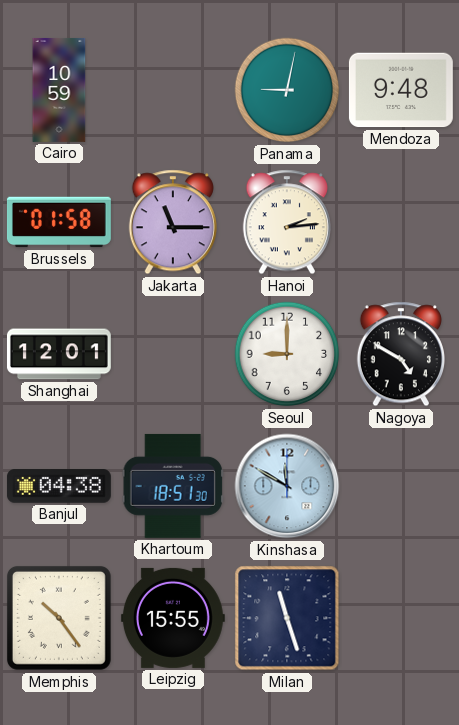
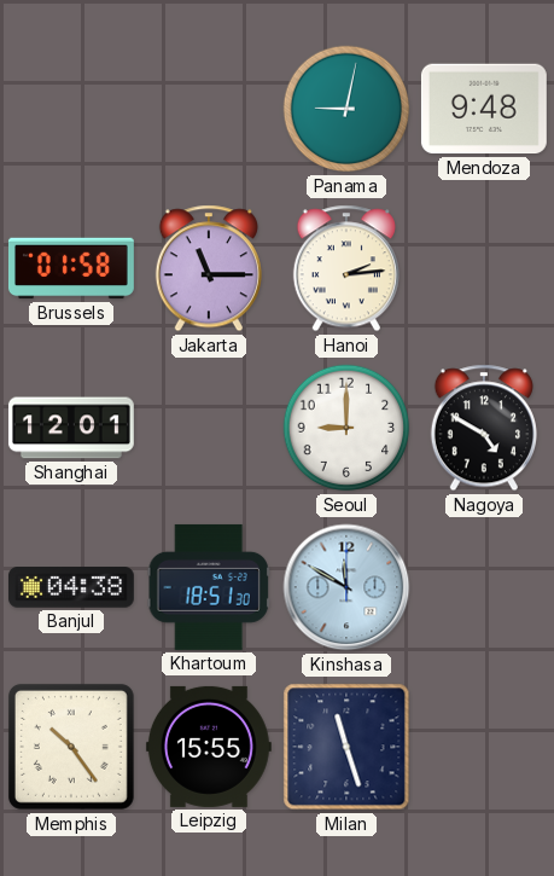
Cairo: 10:59 -> none
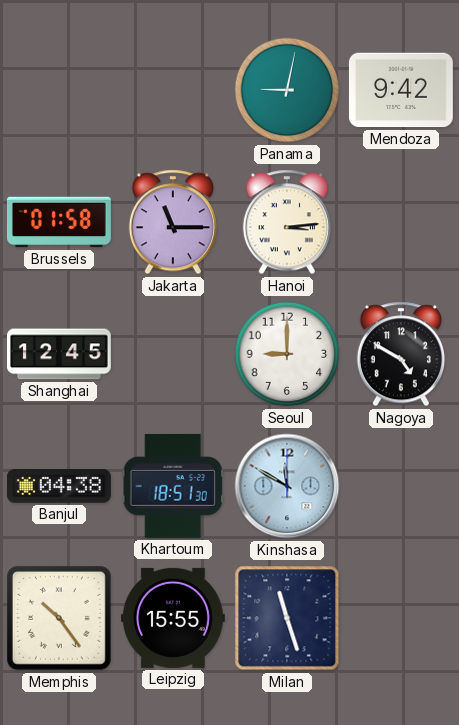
Mendoza: 9:48 -> 9:42
Hanoi: 2:14 -> 3:14
Shanghai: 12:01 -> 12:45
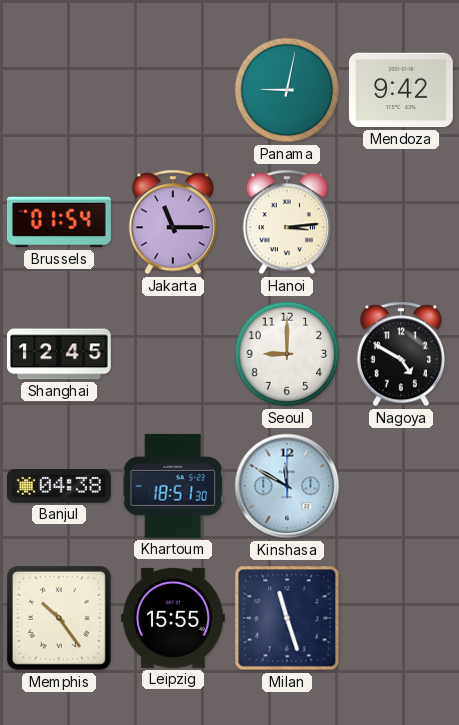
Brussels: 01:58 -> 01:54
